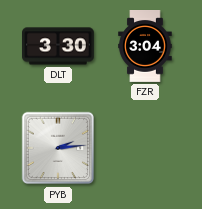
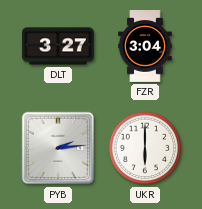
DLT: 3:30 -> 3:27
UKR: none -> 6:00
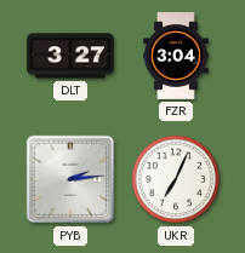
UKR: 6:00 -> 7:04
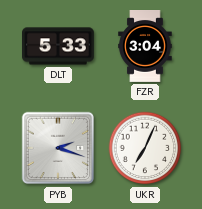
DLT: 3:27 -> 5:33
PYB: 2:14 -> 2:18
